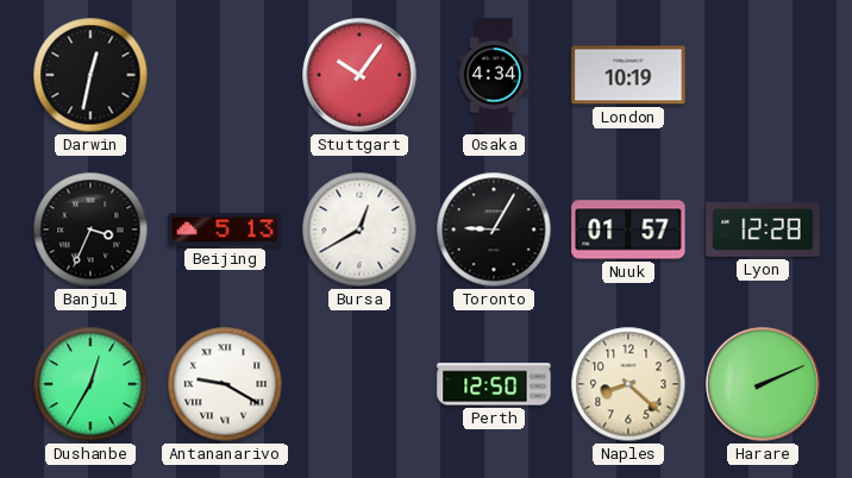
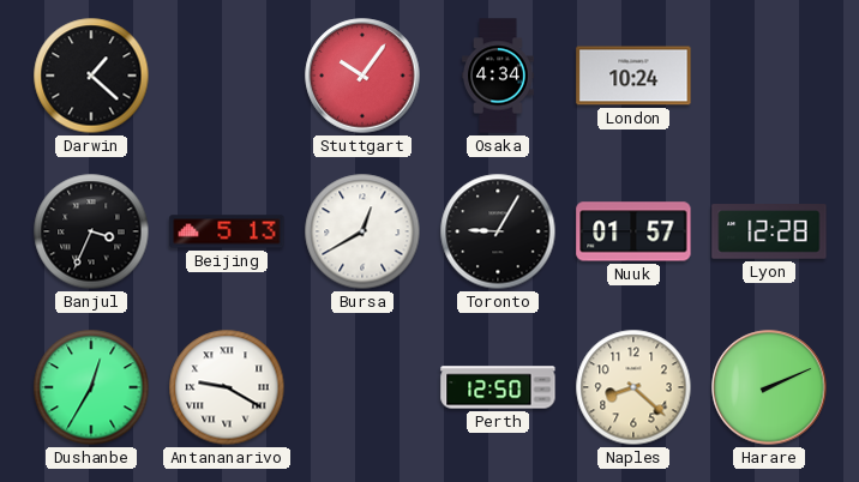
Darwin: 12:32 -> 1:22
London: 10:19 -> 10:24
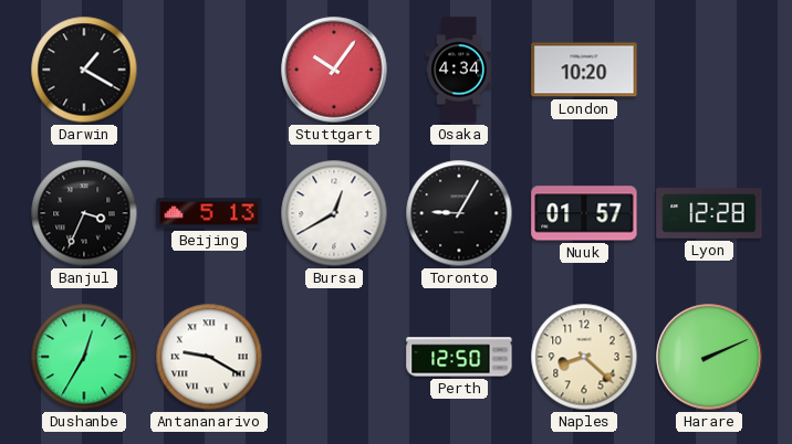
Darwin: 1:22 -> 1:20
London: 10:24 -> 10:20
